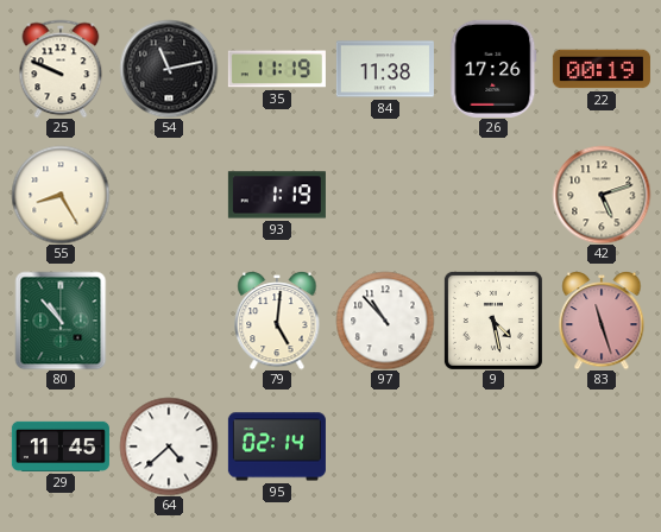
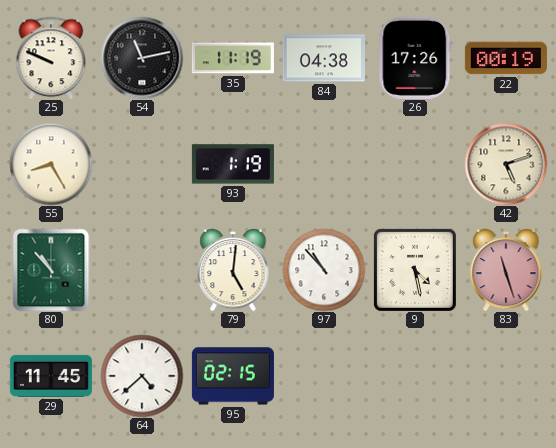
84: 11:38 -> 04:38
95: 02:14 -> 02:15
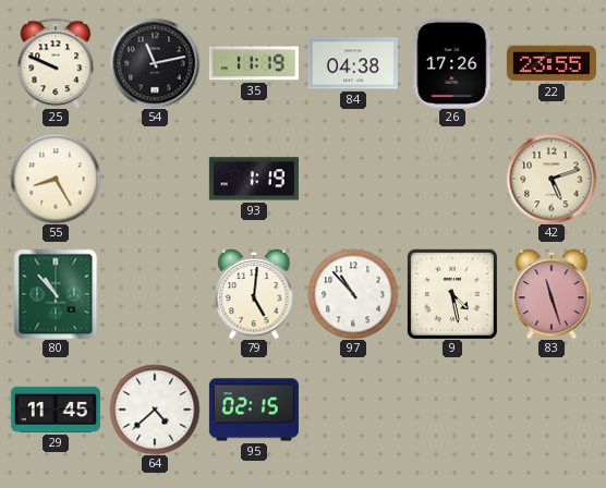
22: 00:19 -> 23:55
